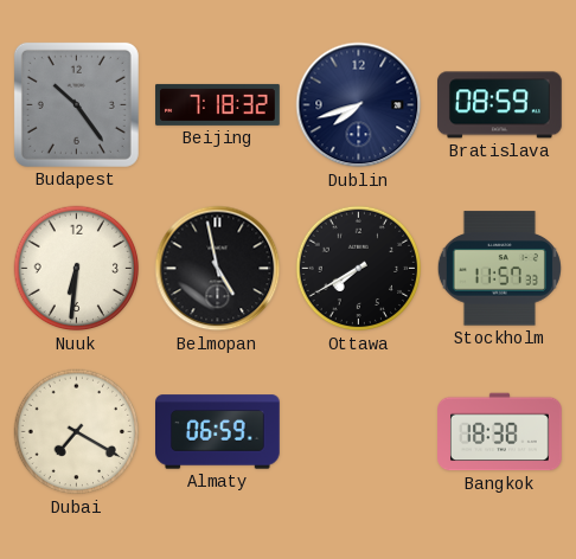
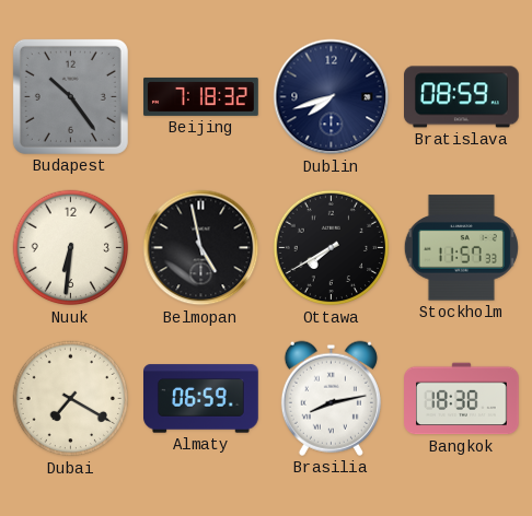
Brasilia: none -> 8:13
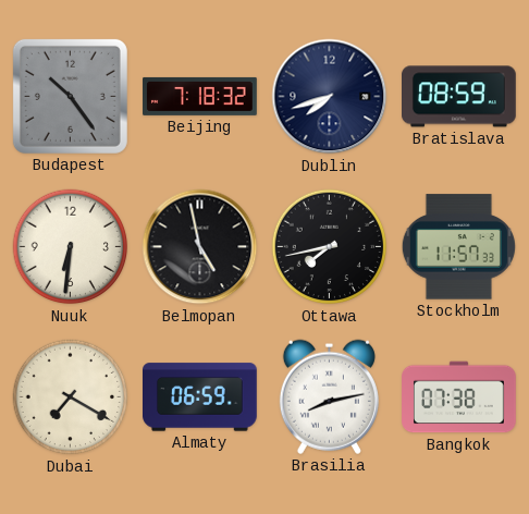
Ottawa: 7:40 -> 7:43
Bangkok: 18:38 -> 07:38
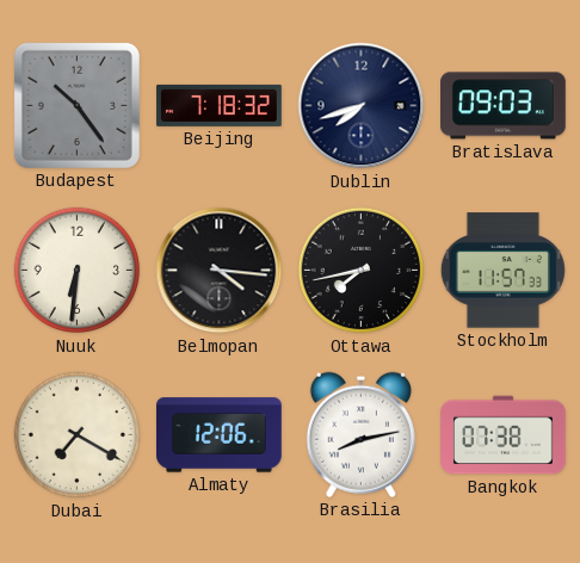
Bratislava: 08:59 -> 09:03
Belmopan: 4:58 -> 4:16
Almaty: 06:59 -> 12:06
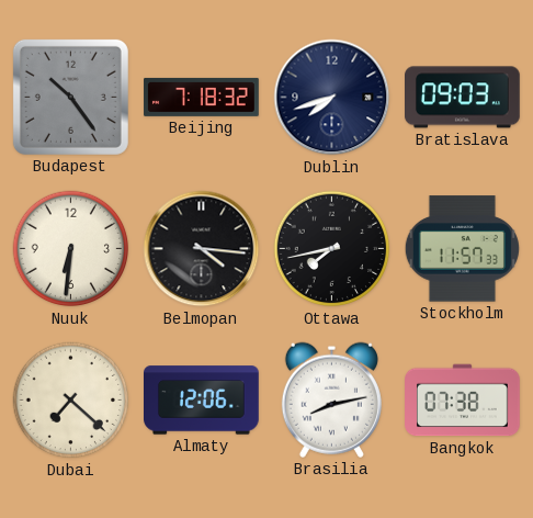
Dubai: 7:20 -> 7:22
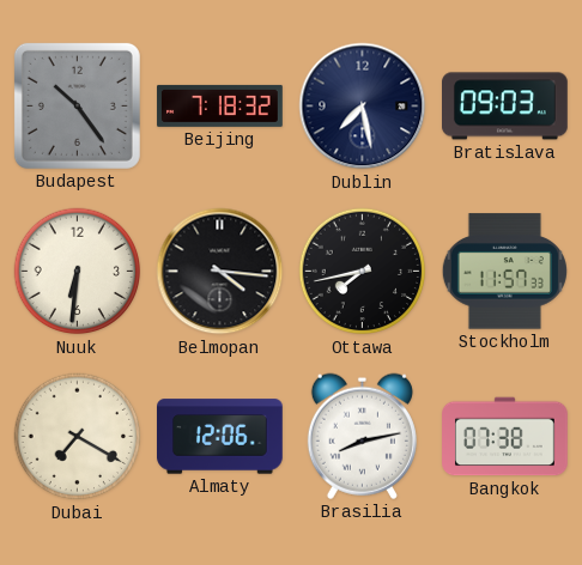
Dublin: 7:42 -> 7:28
Dubai: 7:22 -> 7:20
